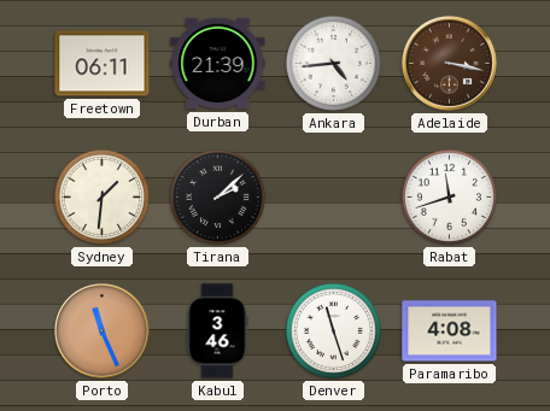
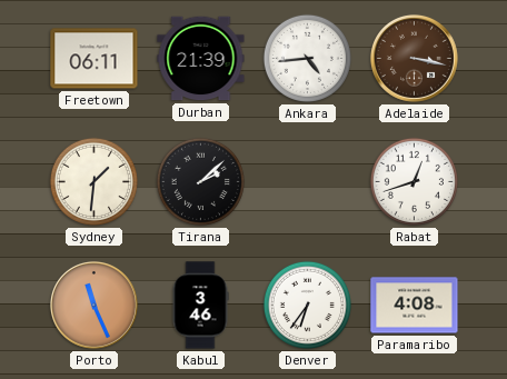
Rabat: 11:42 -> 12:42
Denver: 11:27 -> 6:36
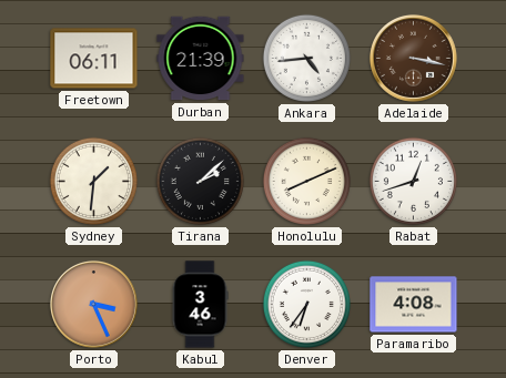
Honolulu: none -> 8:11
Porto: 11:26 -> 3:26
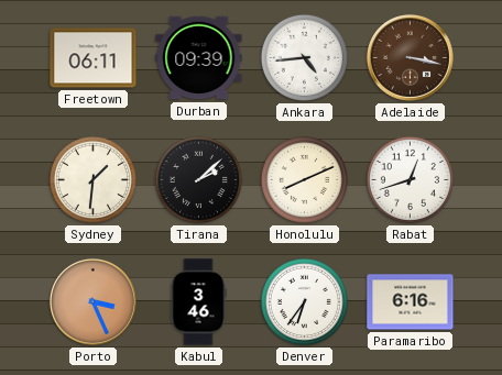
Durban: 21:39 -> 09:39
Paramaribo: 4:08 -> 6:16
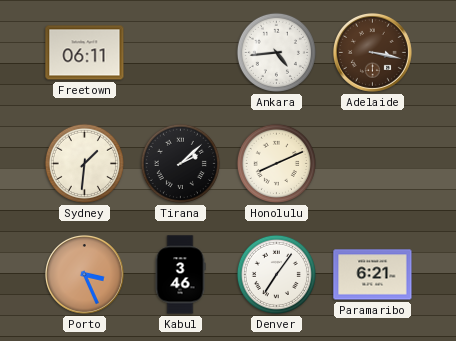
Durban: 09:39 -> none
Rabat: 12:42 -> none
Denver: 6:36 -> 7:06
Paramaribo: 6:16 -> 6:21
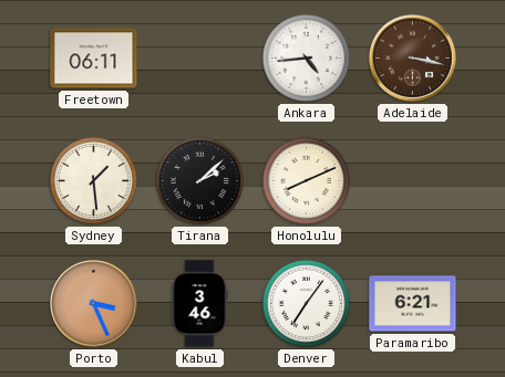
Sydney: 1:31 -> 1:29
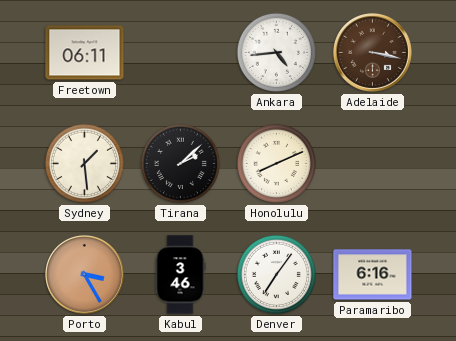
Porto: 3:26 -> 3:25
Paramaribo: 6:21 -> 6:16
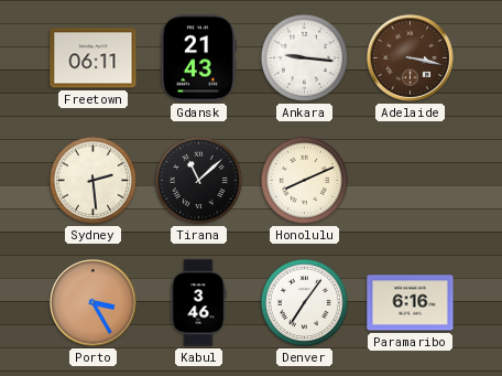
Gdansk: none -> 21:43
Ankara: 4:44 -> 9:16
Sydney: 1:29 -> 2:29
Tirana: 2:08 -> 11:08
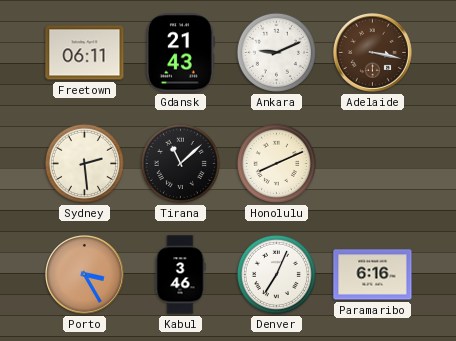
Ankara: 9:16 -> 9:11
Denver: 7:06 -> 7:04
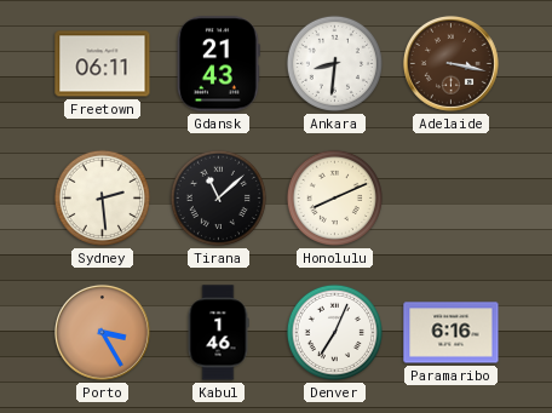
Ankara: 9:11 -> 8:31
Kabul: 3:46 -> 1:46
